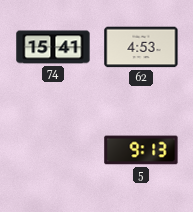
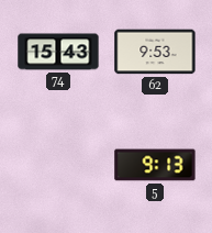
74: 15:41 -> 15:43
62: 4:53 -> 9:53
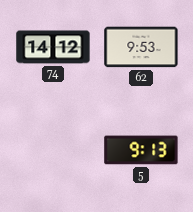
74: 15:43 -> 14:12
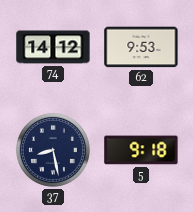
37: none -> 8:28
5: 9:13 -> 9:18
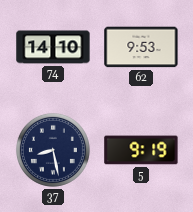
74: 14:12 -> 14:10
5: 9:18 -> 9:19
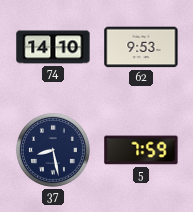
5: 9:19 -> 7:59
